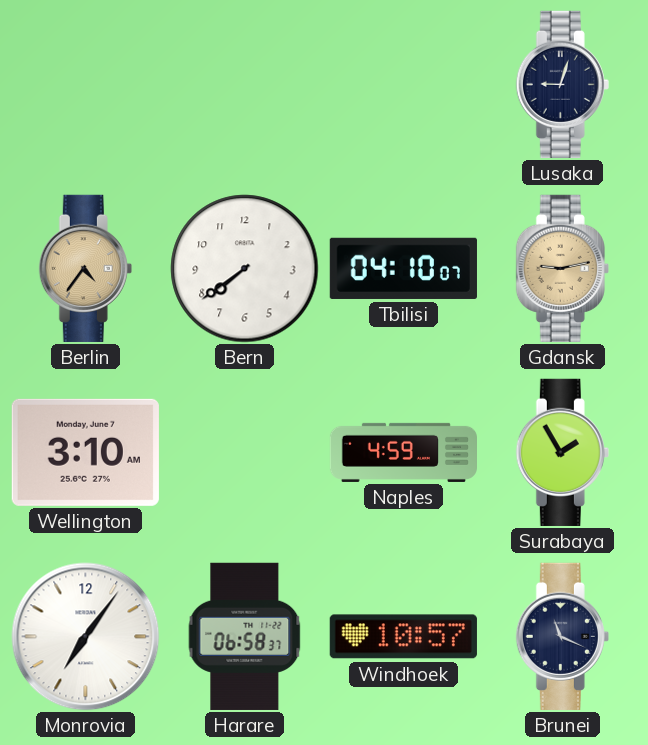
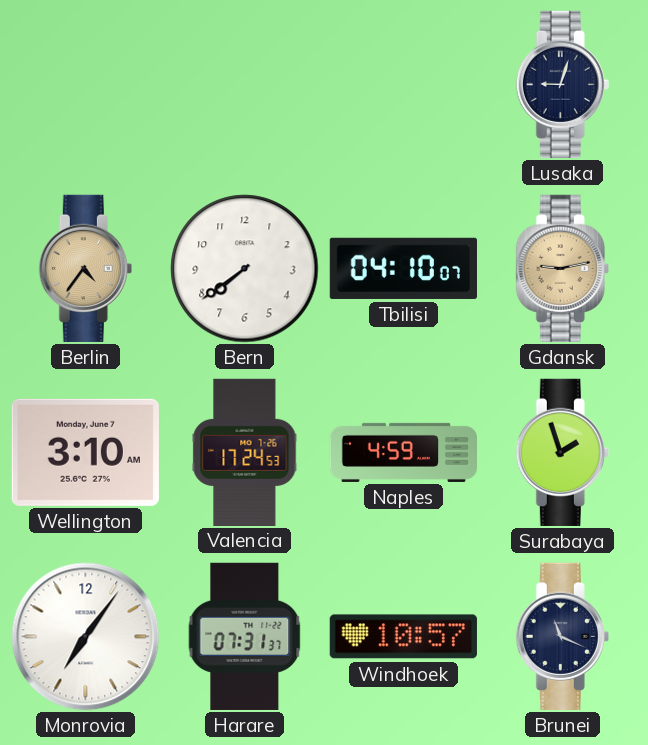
Valencia: none -> 17:24
Surabaya: 1:55 -> 1:57
Harare: 06:58 -> 07:31
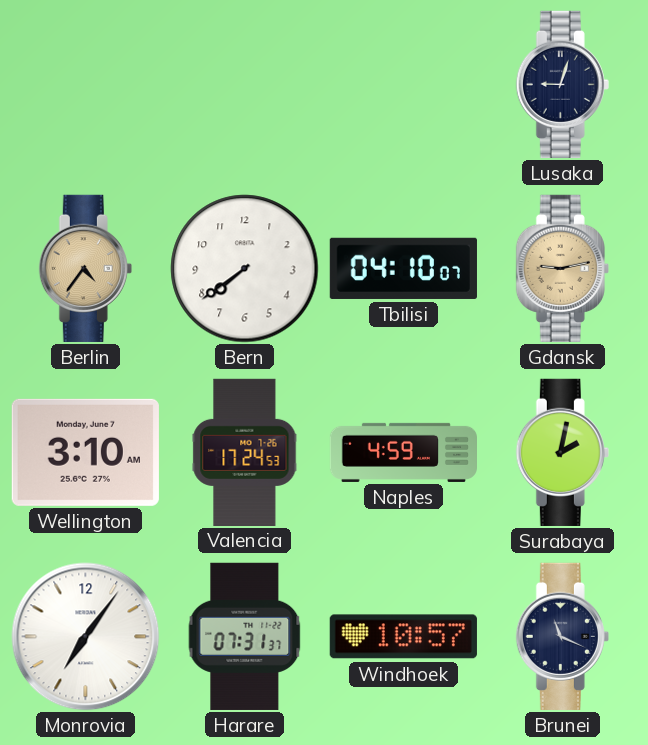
Surabaya: 1:57 -> 2:02
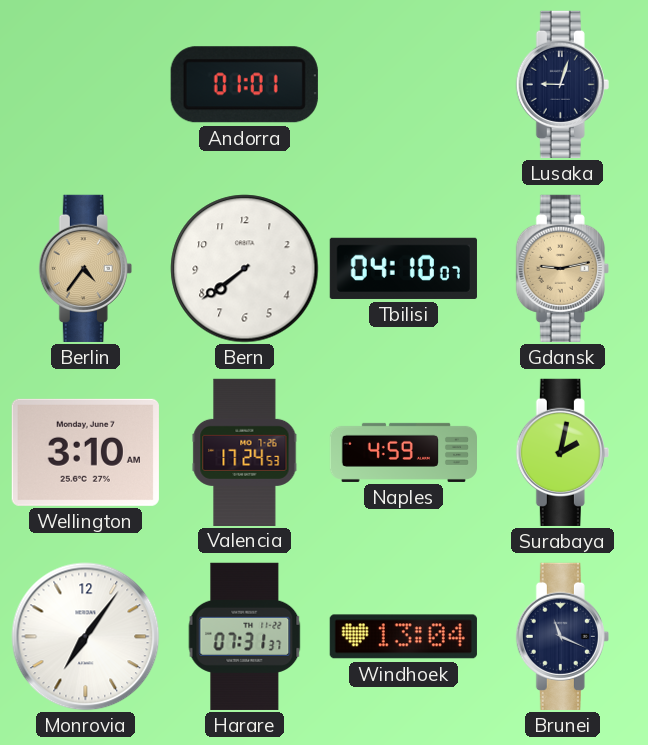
Andorra: none -> 01:01
Windhoek: 10:57 -> 13:04
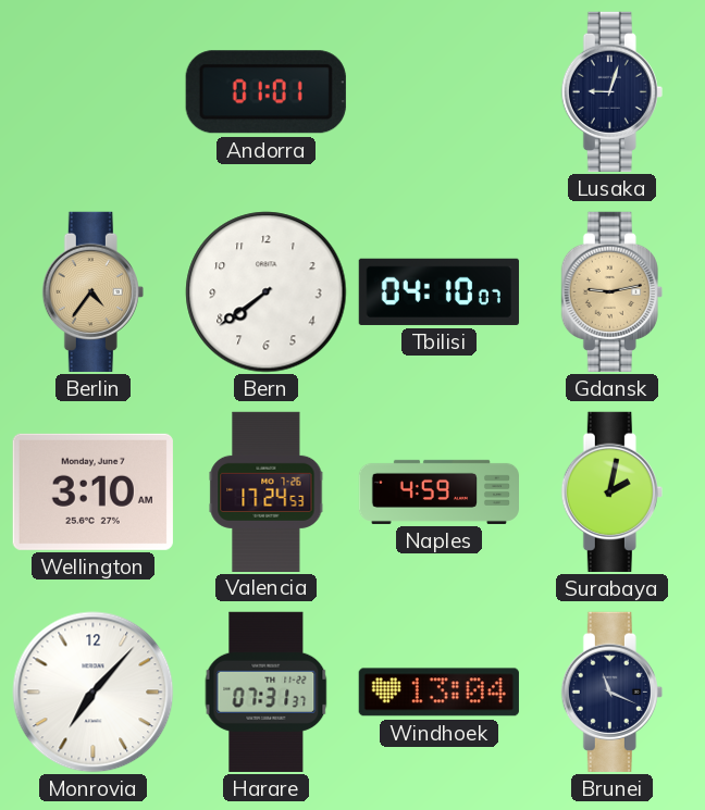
Monrovia: 7:06 -> 7:07
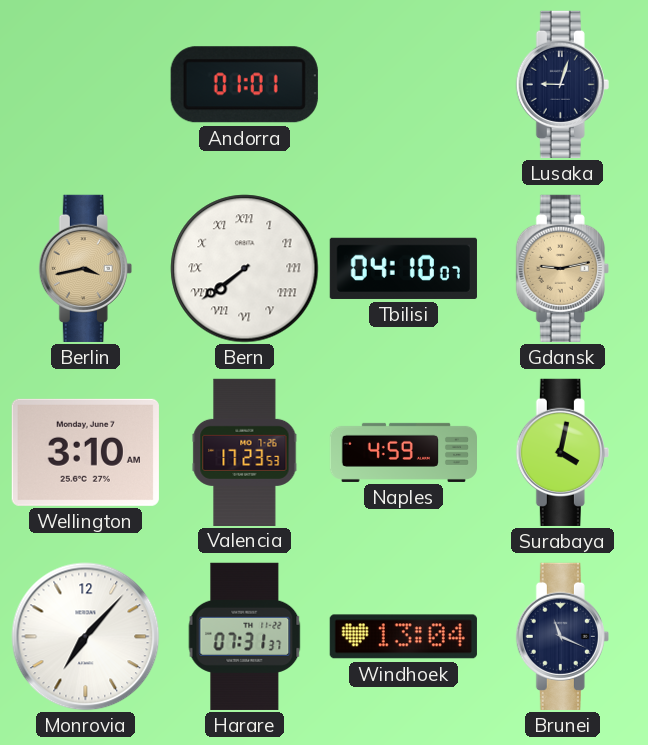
Berlin: 4:36 -> 3:43
Bern numerals: Arabic -> Roman
Valencia: 17:24 -> 17:23
Surabaya: 2:02 -> 4:02
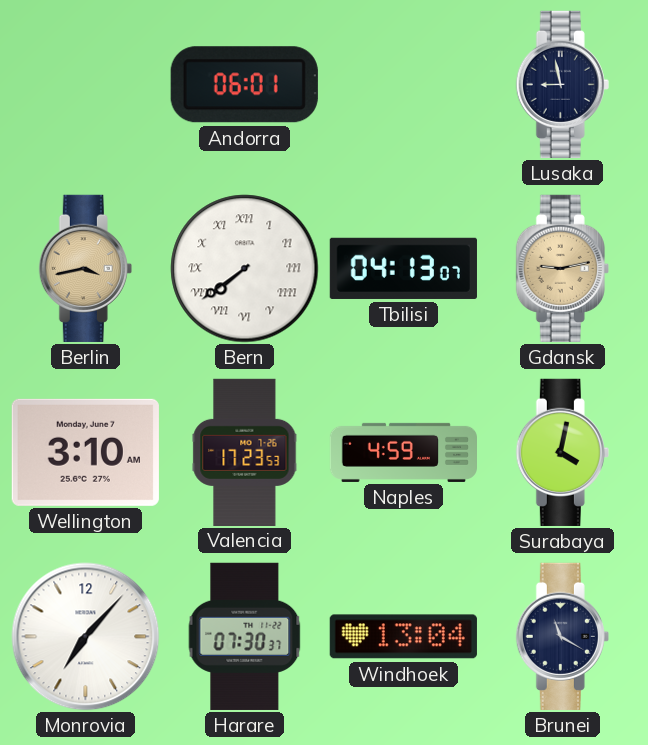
Andorra: 01:01 -> 06:01
Lusaka: 9:03 -> 8:58
Tbilisi: 04:10 -> 04:13
Harare: 07:31 -> 07:30
Brunei: 11:19 -> 11:20
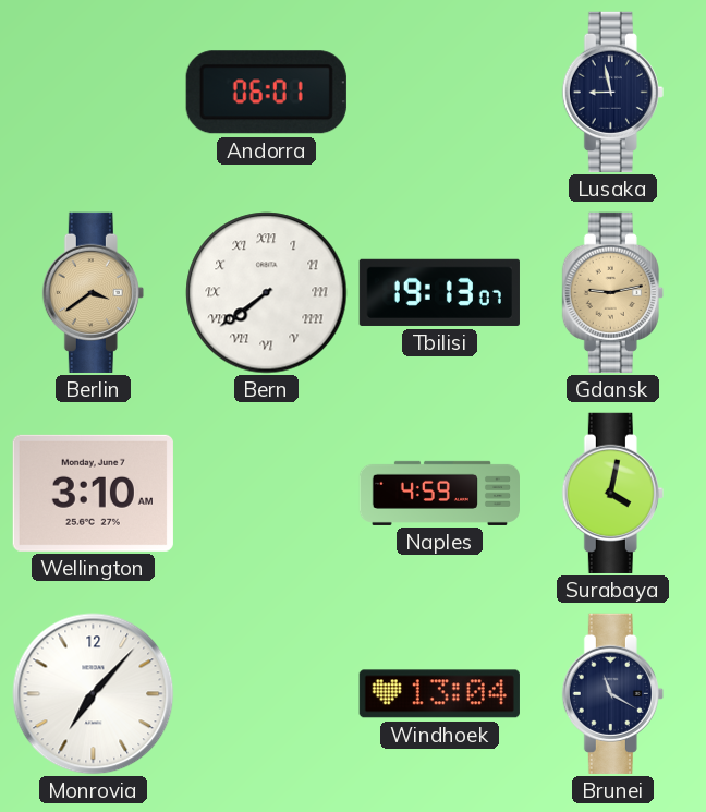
Berlin: 3:43 -> 3:39
Tbilisi: 04:13 -> 19:13
Valencia: 17:23 -> none
Harare: 07:30 -> none
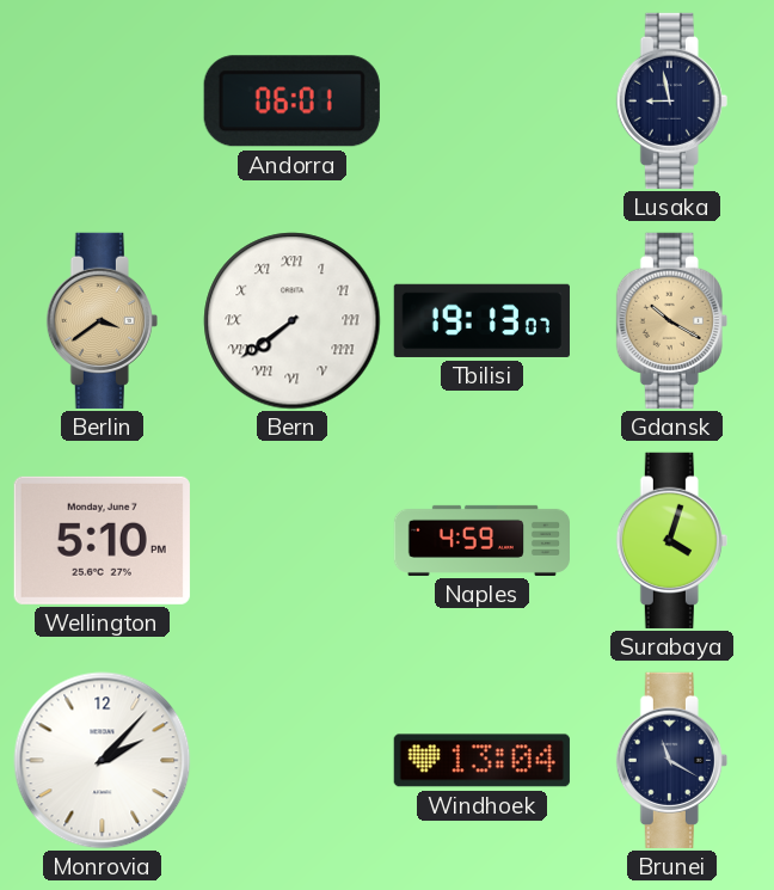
Gdansk: 9:13 -> 10:20
Wellington: 3:10 -> 5:10
Surabaya: 4:02 -> 4:03
Monrovia: 7:07 -> 2:07
